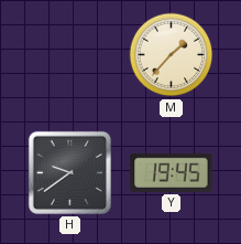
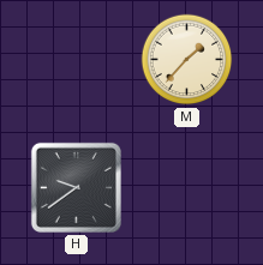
Y: 19:45 -> none
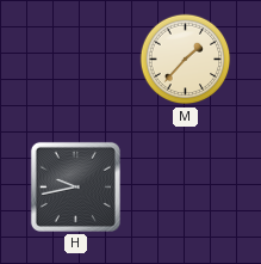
H: 9:39 -> 9:43
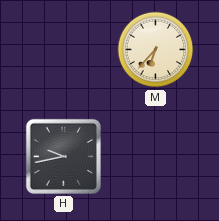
M: 1:37 -> 6:37
